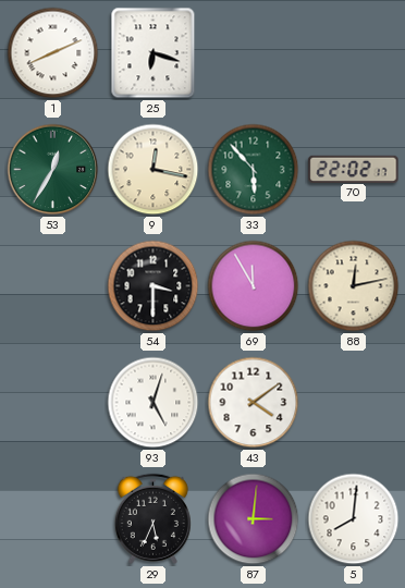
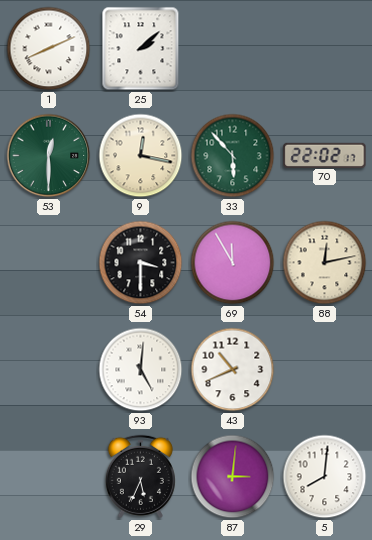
25: 6:18 -> 2:08
53: 12:35 -> 12:30
93: 5:03 -> 5:01
43: 4:09 -> 10:41
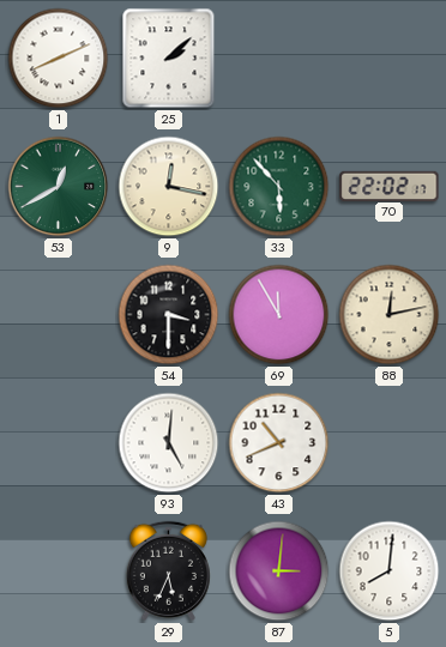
53: 12:30 -> 12:40
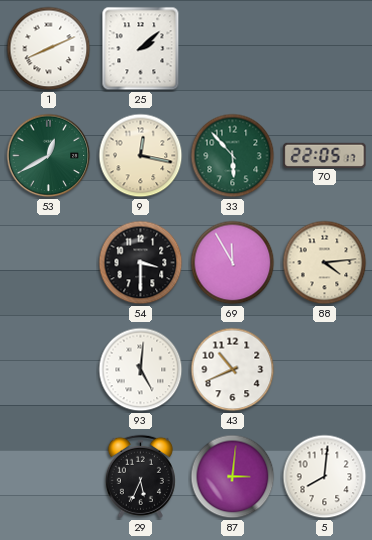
70: 22:02 -> 22:05
88: 12:13 -> 4:14
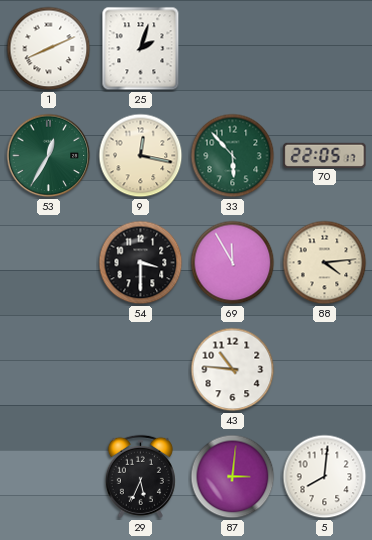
25: 2:08 -> 2:03
53: 12:40 -> 12:35
93: 5:01 -> none
43: 10:41 -> 10:46
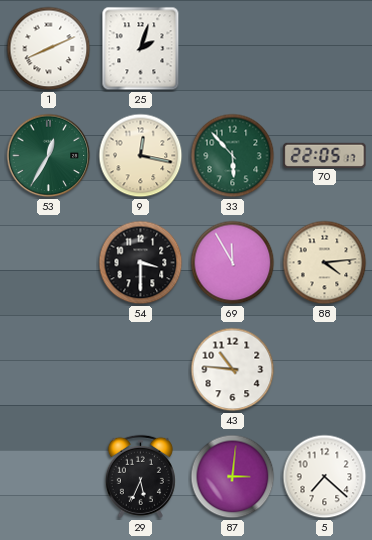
5: 8:01 -> 7:22
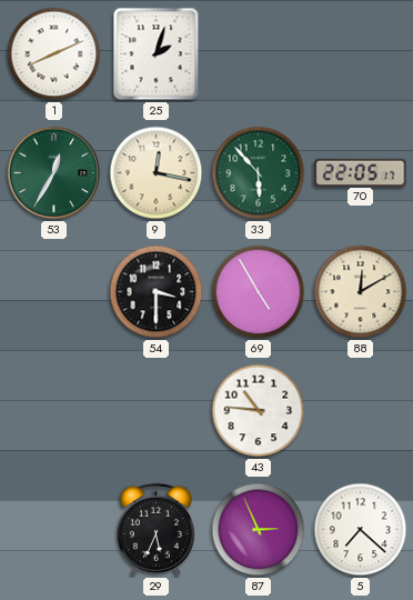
69: 11:55 -> 4:55
88: 4:14 -> 12:10
87: 3:01 -> 2:56
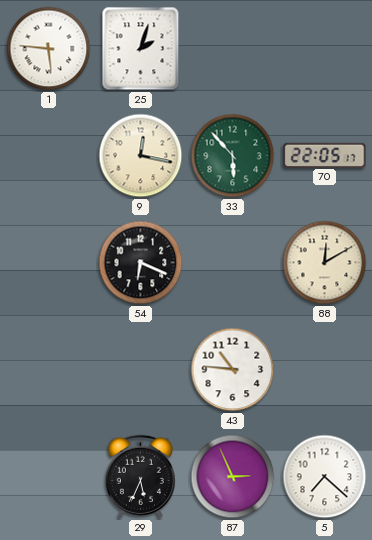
1: 8:11 -> 5:46
53: 12:35 -> none
54: 3:30 -> 6:19
69: 4:55 -> none
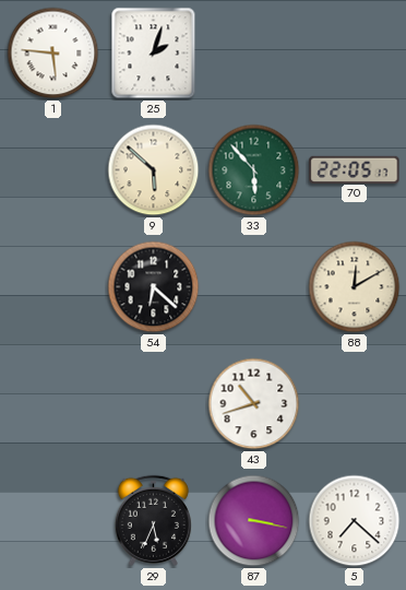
9: 12:17 -> 5:52
54: 6:19 -> 6:22
43: 10:46 -> 10:42
87: 2:56 -> 3:17
